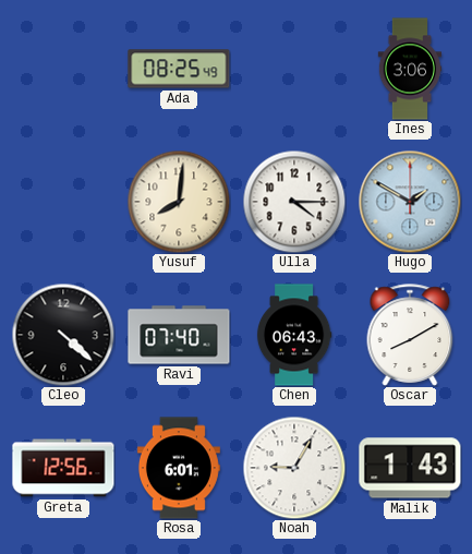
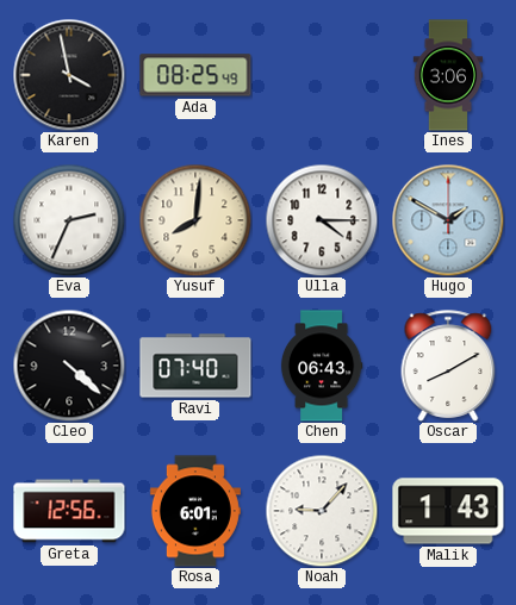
Karen: none -> 3:58
Eva: none -> 2:34
Noah: 9:05 -> 9:07
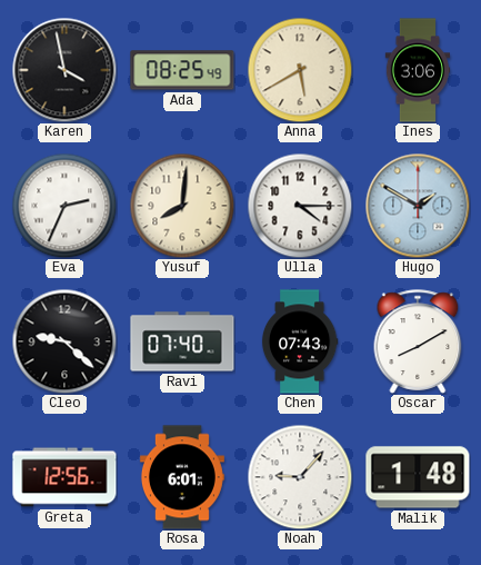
Anna: none -> 5:40
Cleo: 4:22 -> 9:22
Chen: 06:43 -> 07:43
Malik: 1:43 -> 1:48
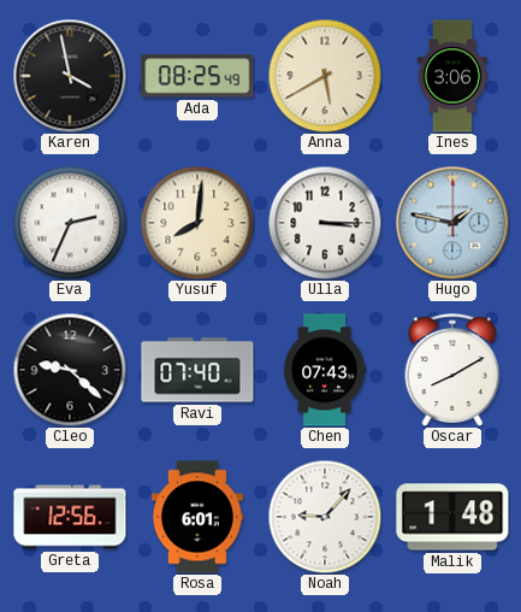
Ulla: 4:15 -> 3:15
Hugo: 1:50 -> 1:47
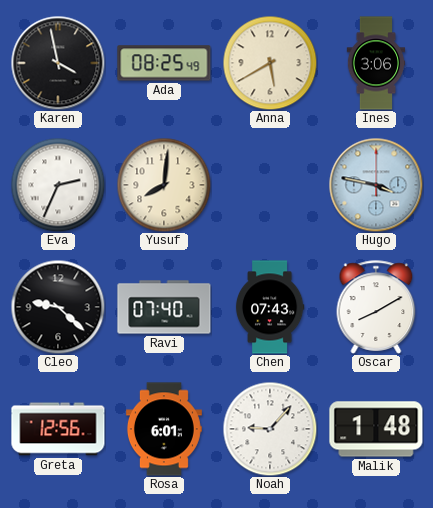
Ulla: 3:15 -> none
Hugo: 1:47 -> 3:47
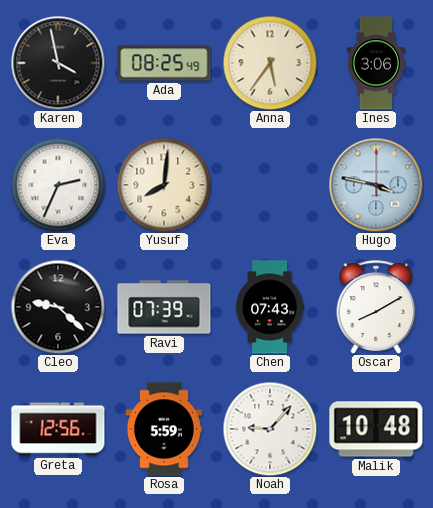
Anna: 5:40 -> 5:36
Ravi: 07:40 -> 07:39
Rosa: 6:01 -> 5:59
Malik: 1:48 -> 10:48
